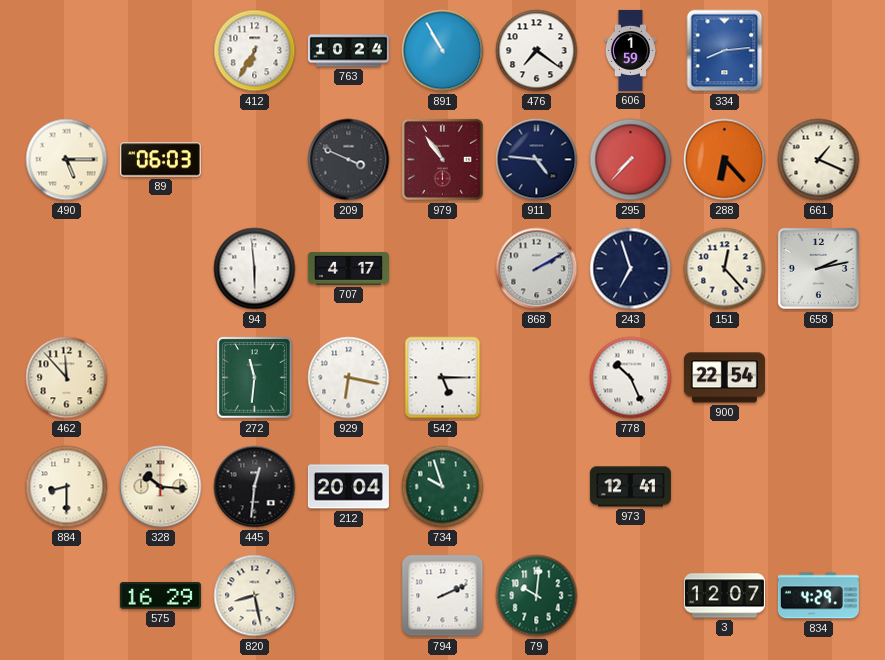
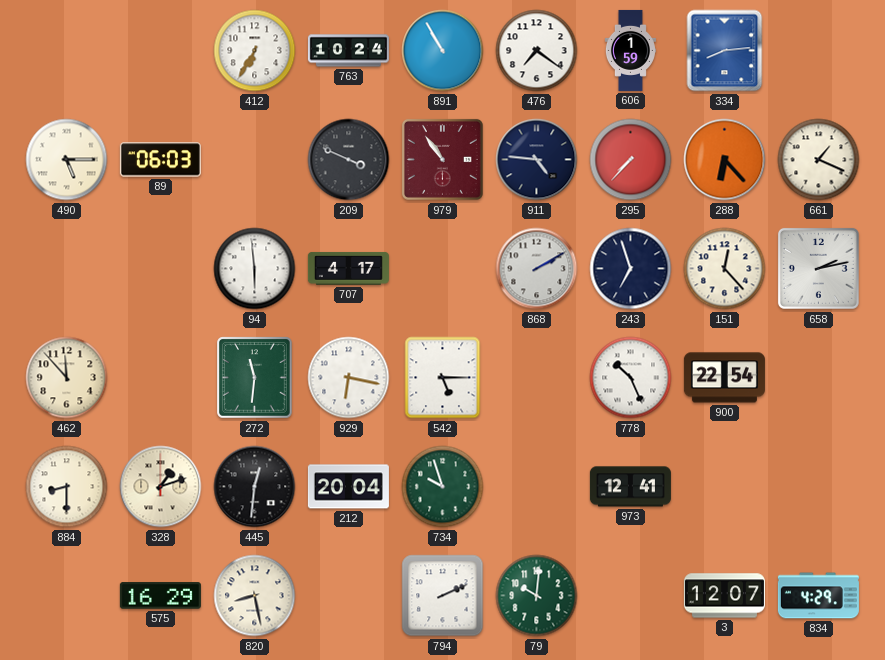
328: 10:16 -> 1:12
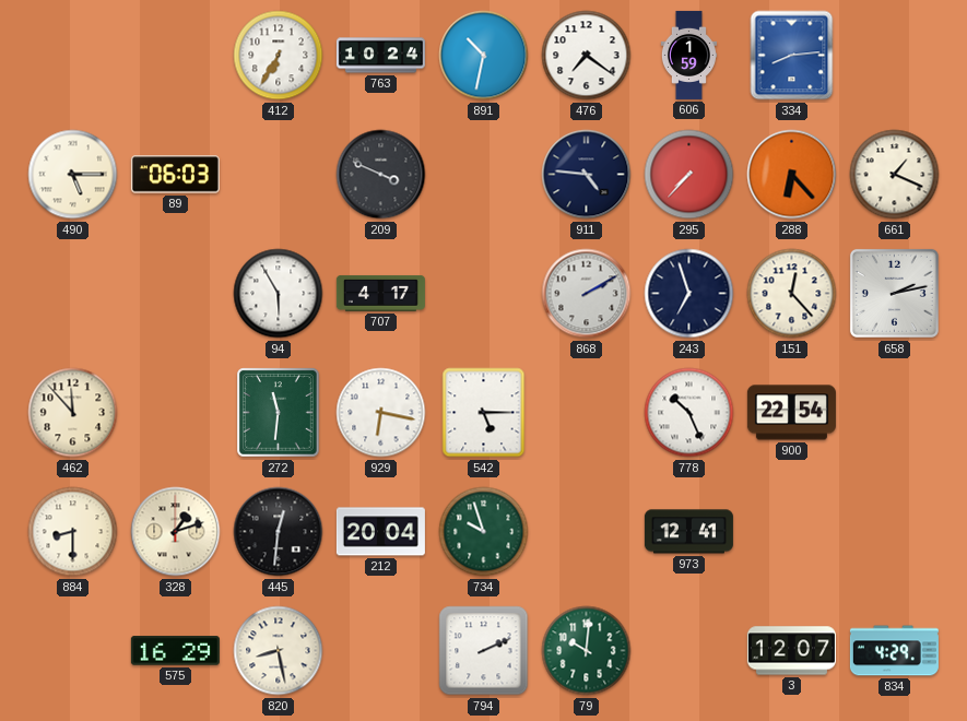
891: 10:55 -> 10:32
979: 10:54 -> none
94: 5:59 -> 5:55
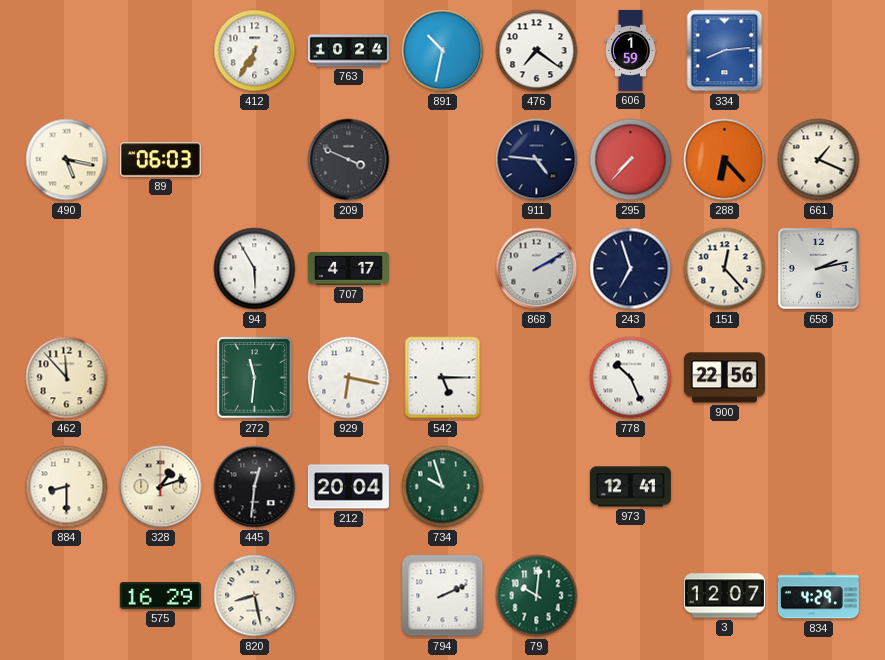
490: 5:15 -> 5:17
900: 22:54 -> 22:56
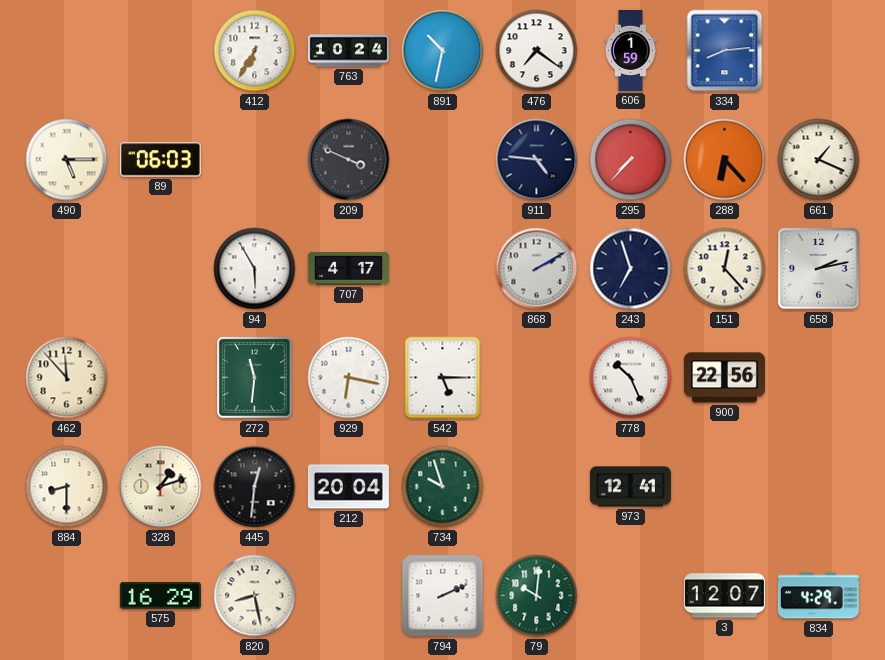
490: 5:17 -> 5:15
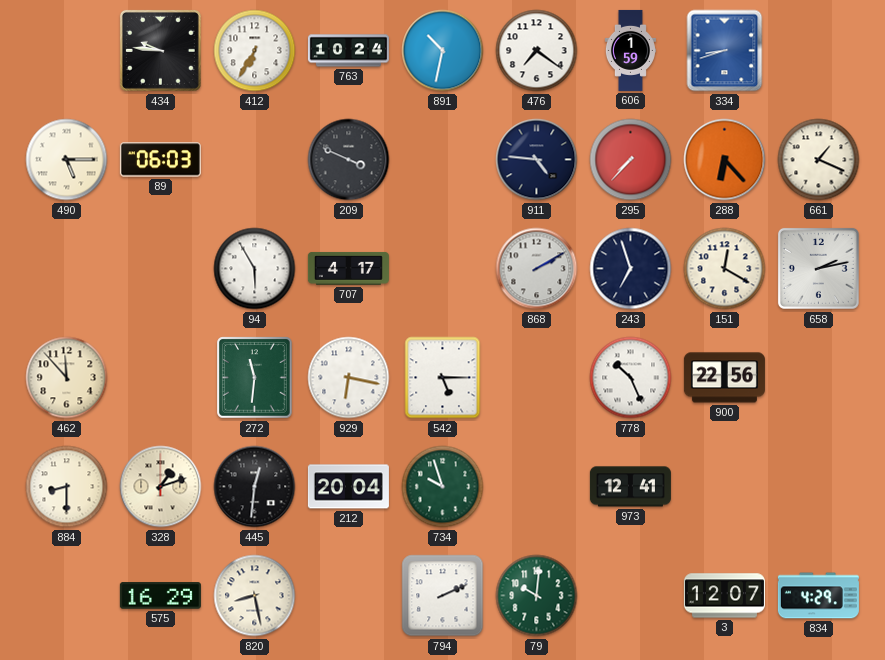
434: none -> 9:46
334: 8:14 -> 8:42
151: 12:23 -> 12:20
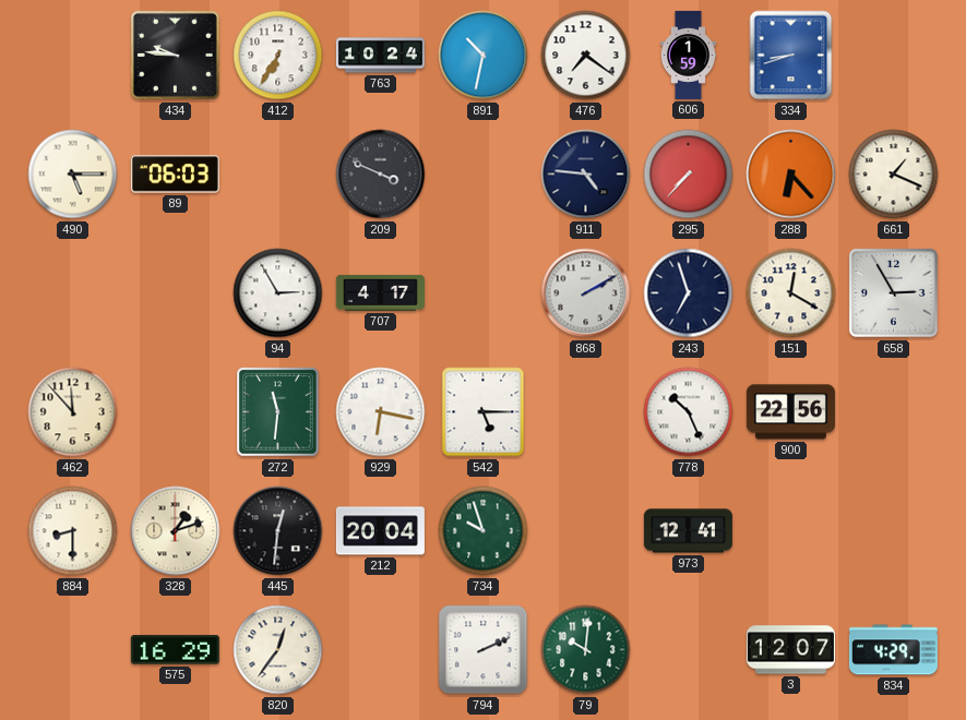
94: 5:55 -> 2:55
658: 2:13 -> 2:55
820: 8:28 -> 12:36
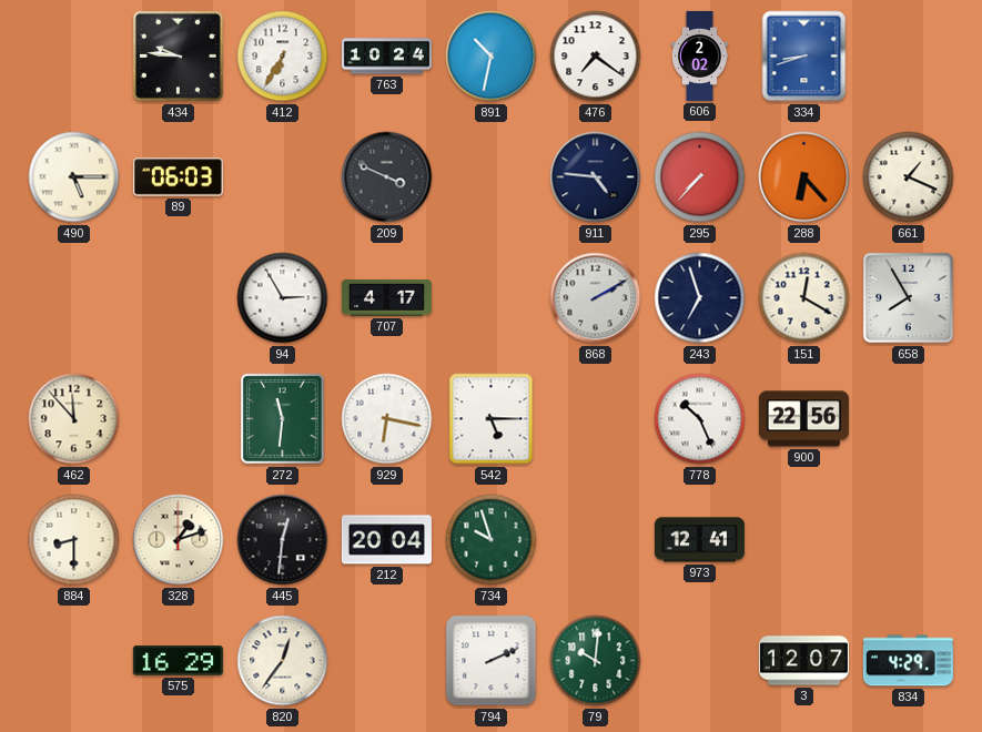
606: 1:59 -> 2:02
658: 2:55 -> 7:55
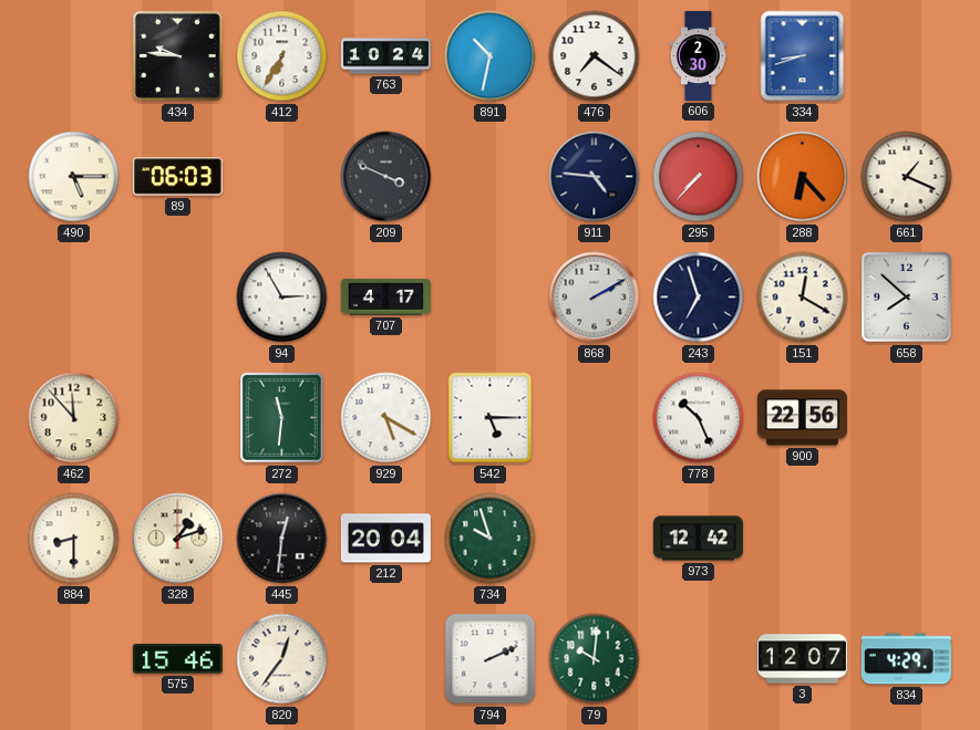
606: 2:02 -> 2:30
658: 7:55 -> 7:52
929: 6:17 -> 5:20
973: 12:41 -> 12:42
575: 16:29 -> 15:46
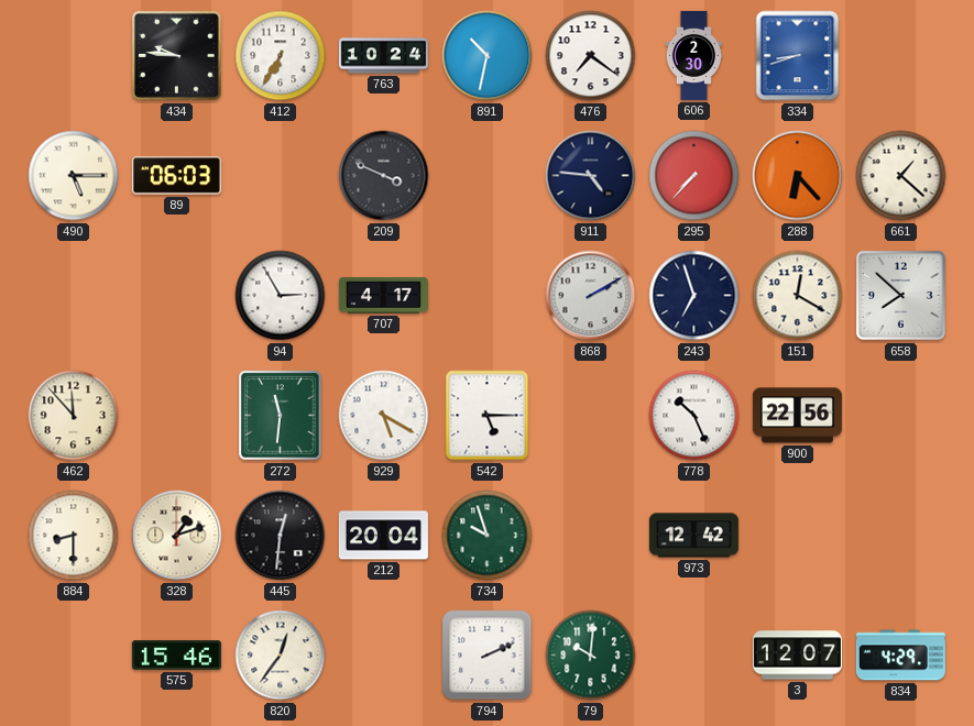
661: 1:19 -> 1:22
